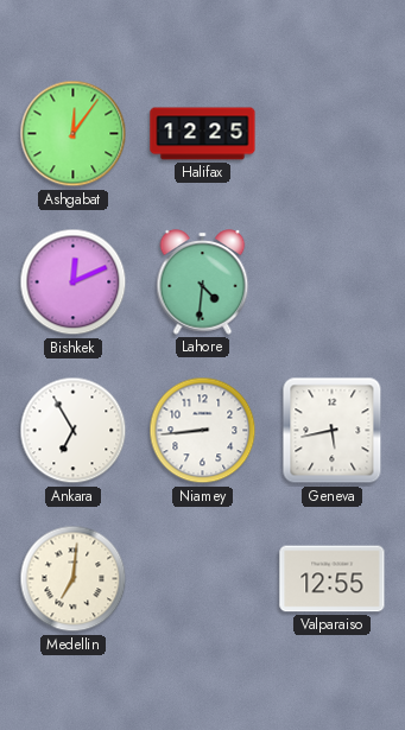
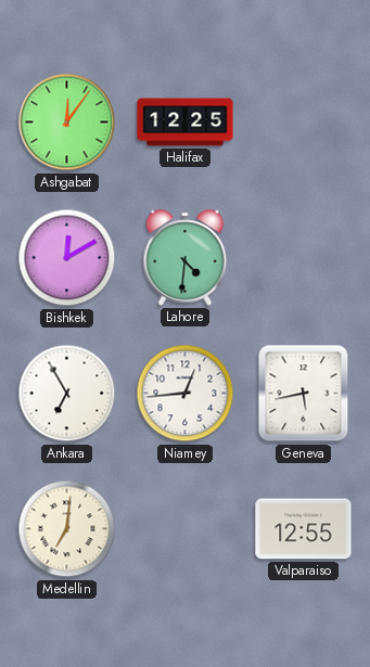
Bishkek: 12:11 -> 12:10
Niamey: 8:44 -> 12:44
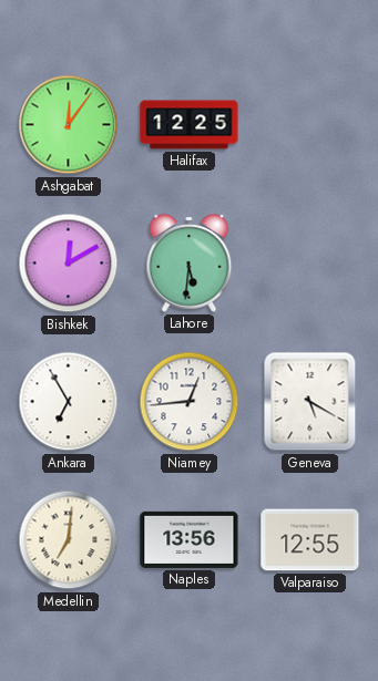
Lahore: 4:31 -> 5:31
Geneva: 5:43 -> 5:20
Naples: none -> 13:56
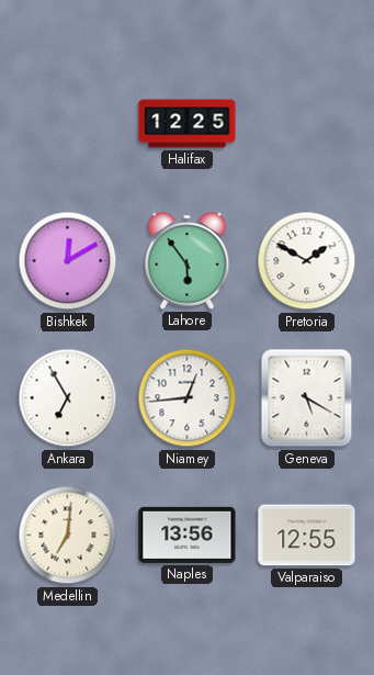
Ashgabat: 12:06 -> none
Lahore: 5:31 -> 5:54
Pretoria: none -> 1:50
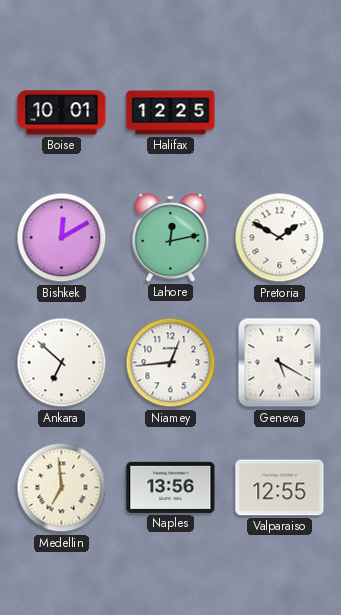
Boise: none -> 10:01
Lahore: 5:54 -> 12:13
Ankara: 6:55 -> 6:52
Medellin: 7:01 -> 6:59
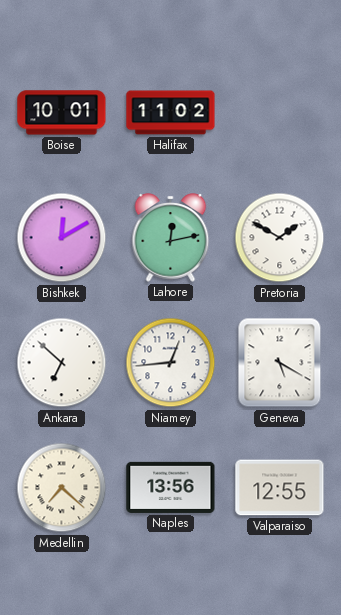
Halifax: 12:25 -> 11:02
Medellin: 6:59 -> 7:22
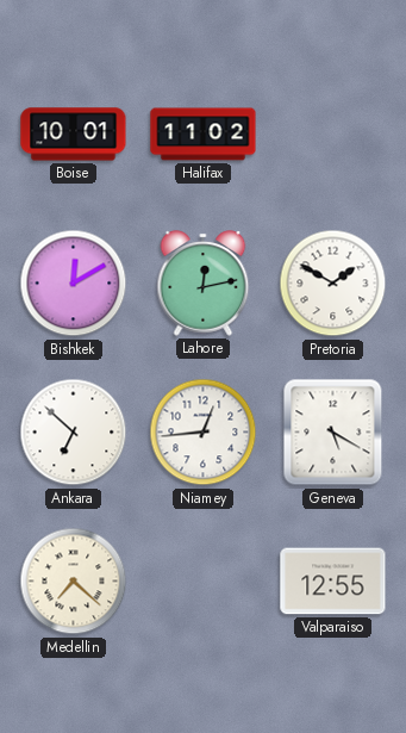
Naples: 13:56 -> none
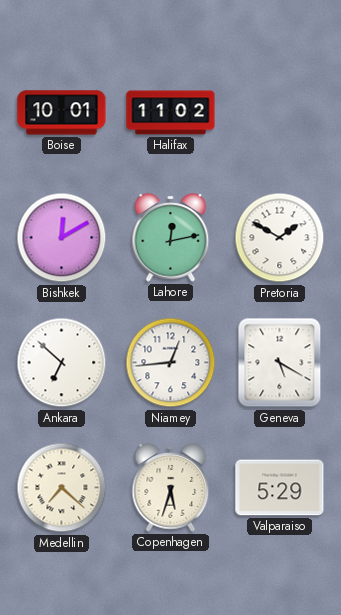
Copenhagen: none -> 5:33
Valparaiso: 12:55 -> 5:29
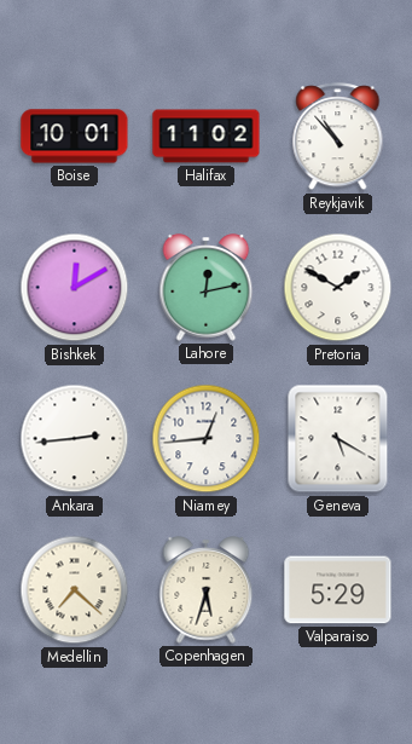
Reykjavik: none -> 10:53
Ankara: 6:52 -> 2:44
